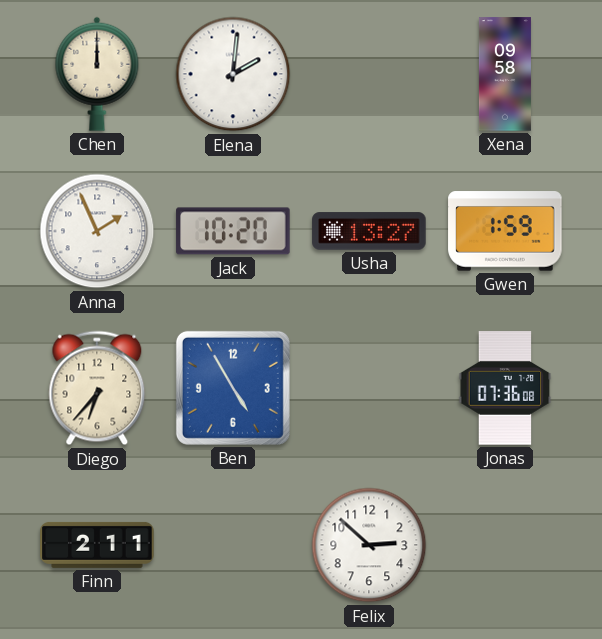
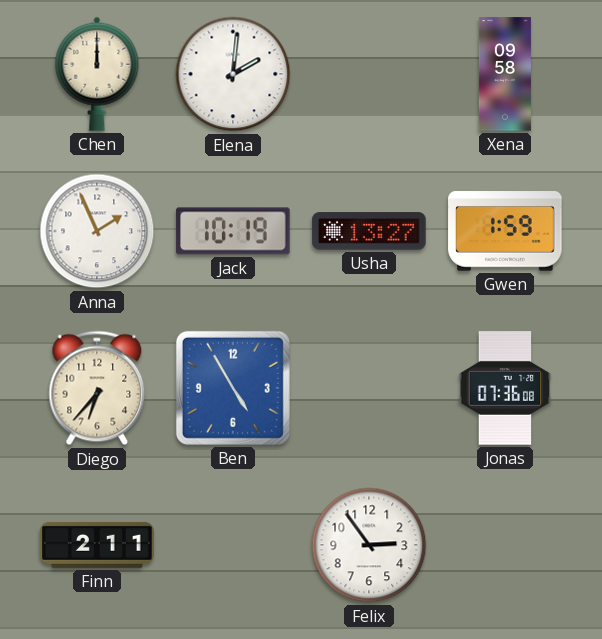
Jack: 10:20 -> 10:19
Felix: 2:52 -> 2:54
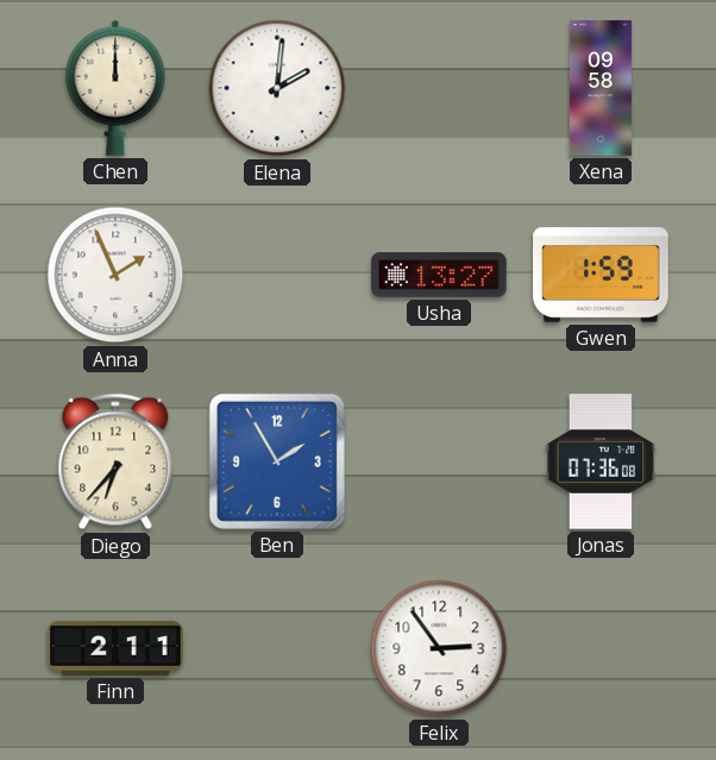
Jack: 10:19 -> none
Ben: 4:55 -> 1:55
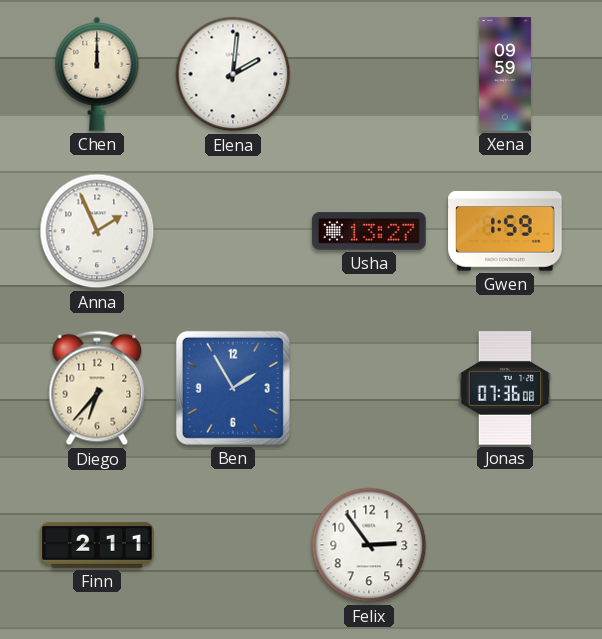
Xena: 09:58 -> 09:59
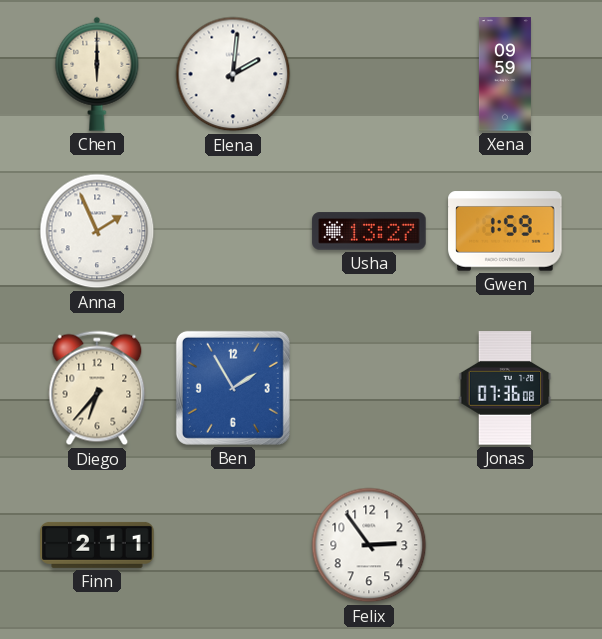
Chen: 12:00 -> 6:00
